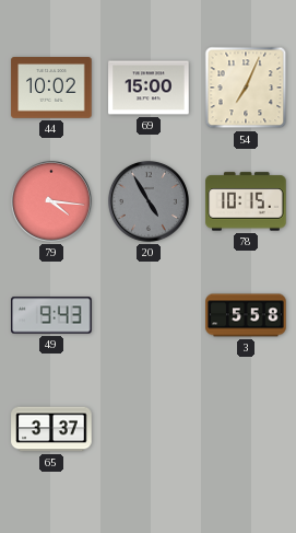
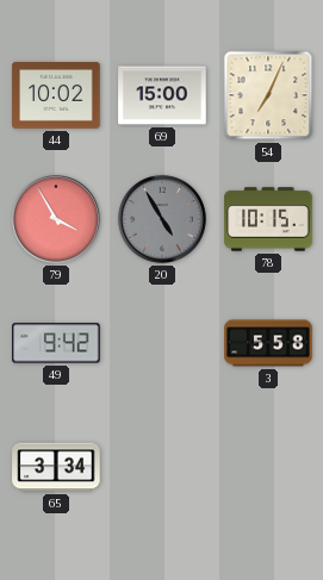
79: 4:16 -> 3:55
49: 9:43 -> 9:42
65: 3:37 -> 3:34
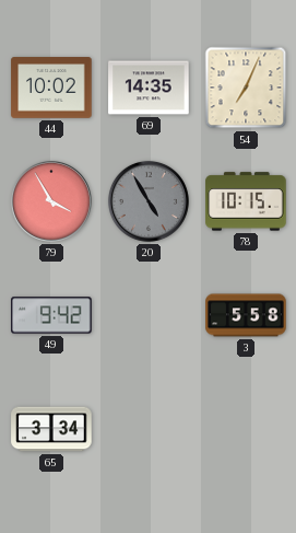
69: 15:00 -> 14:35
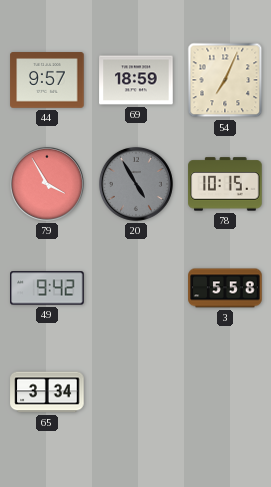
44: 10:02 -> 9:57
69: 14:35 -> 18:59
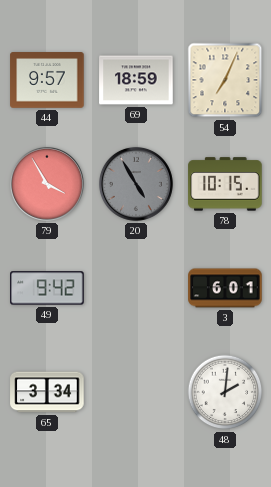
3: 5:58 -> 6:01
48: none -> 2:01
